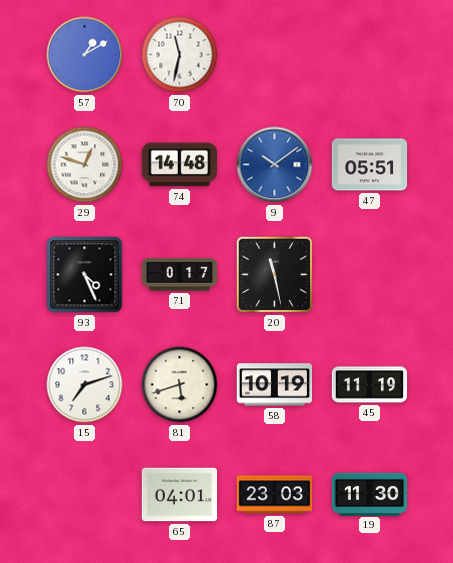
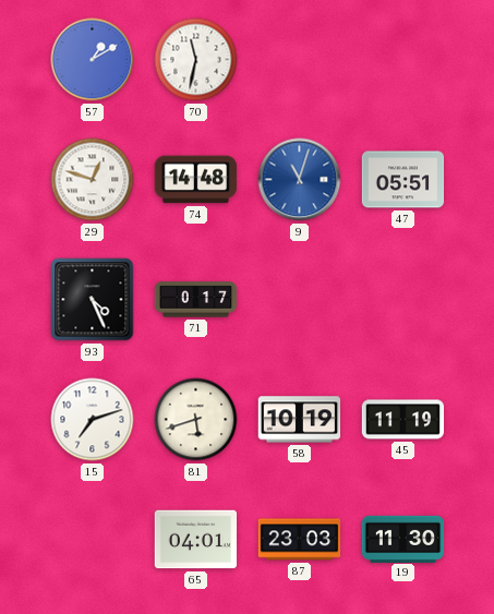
9: 10:09 -> 11:03
20: 11:28 -> none
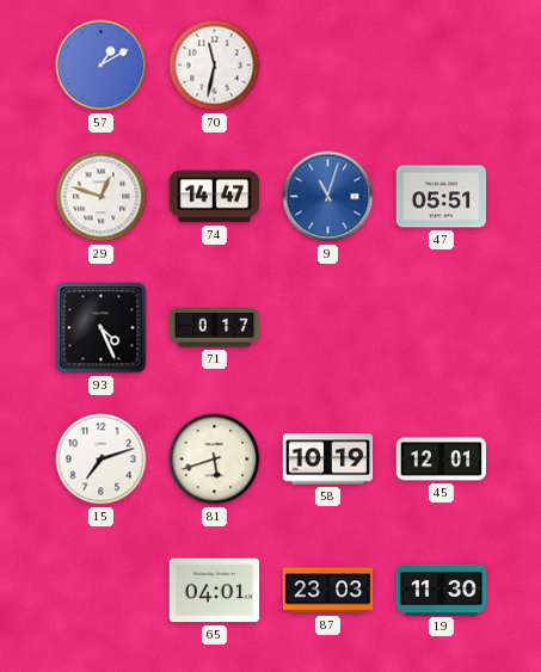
74: 14:48 -> 14:47
45: 11:19 -> 12:01
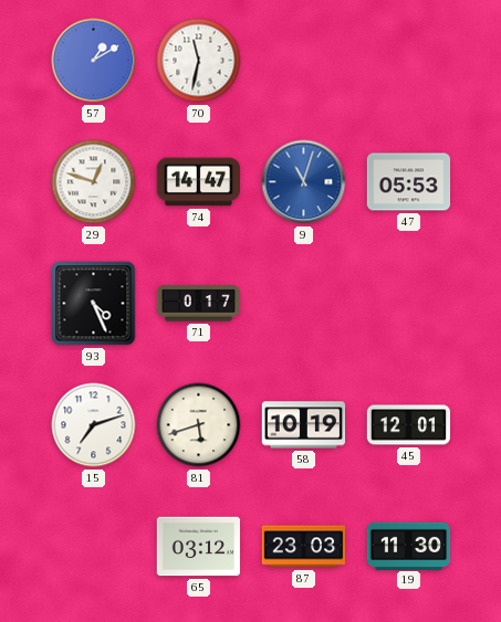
47: 05:51 -> 05:53
65: 04:01 -> 03:12
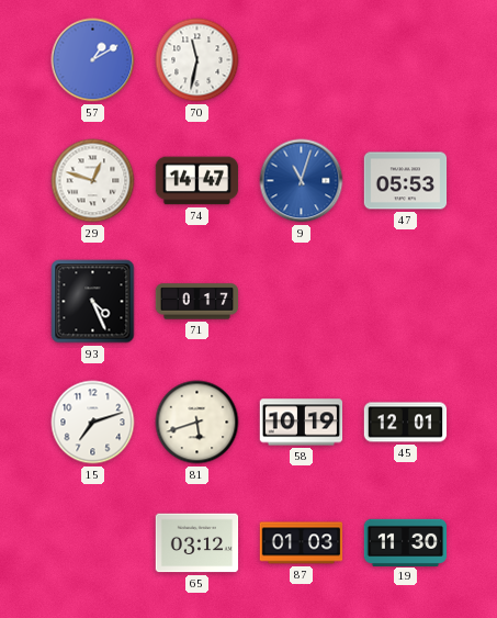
87: 23:03 -> 01:03
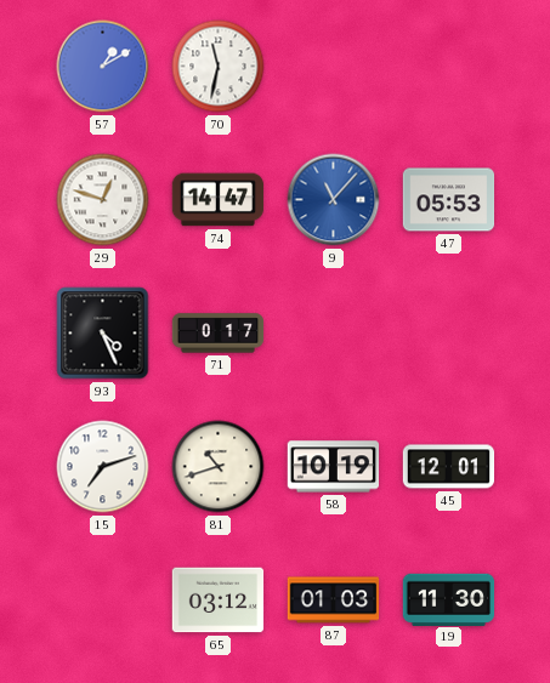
9: 11:03 -> 11:07
81: 5:42 -> 10:42
